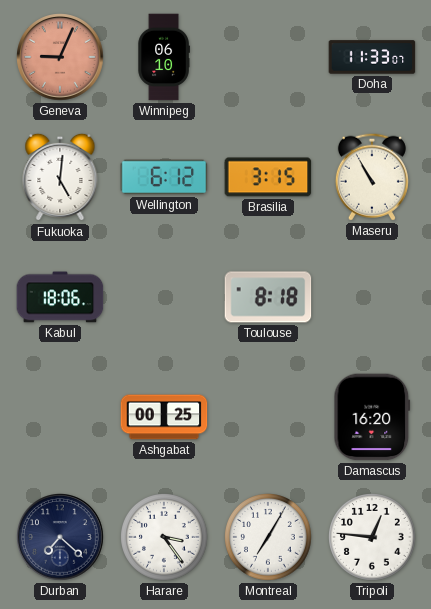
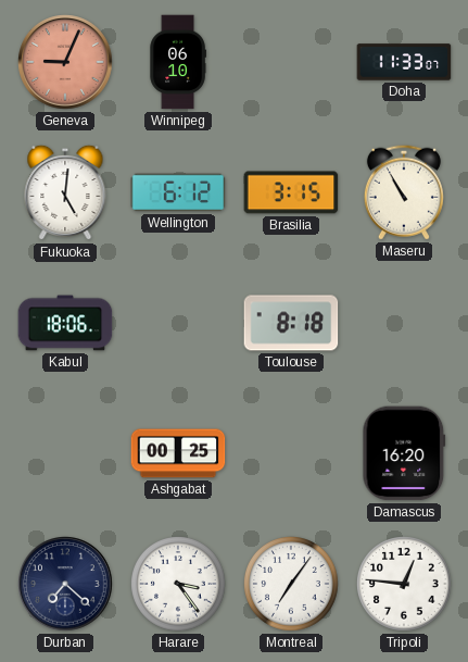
Montreal: 7:05 -> 7:06
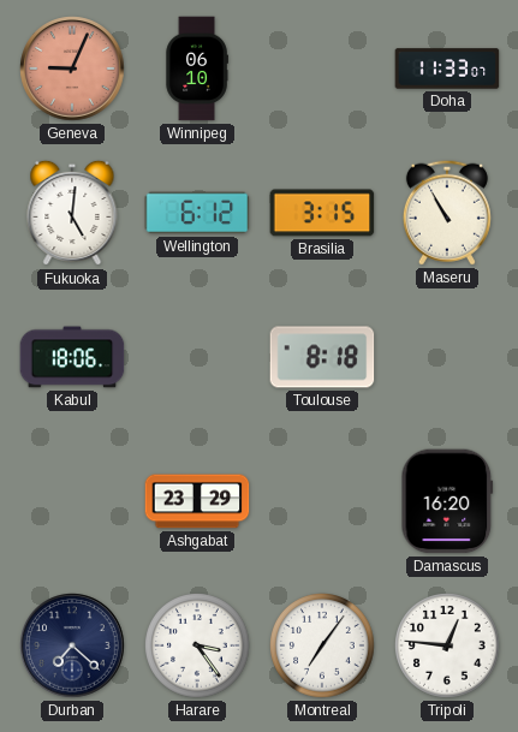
Ashgabat: 00:25 -> 23:29
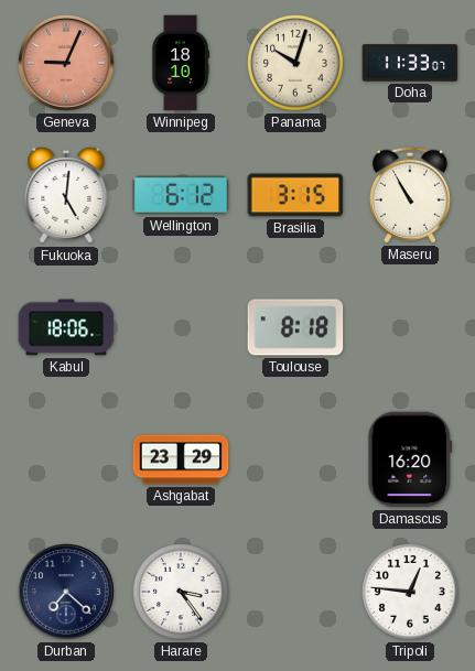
Winnipeg: 06:10 -> 18:10
Panama: none -> 10:03
Montreal: 7:06 -> none
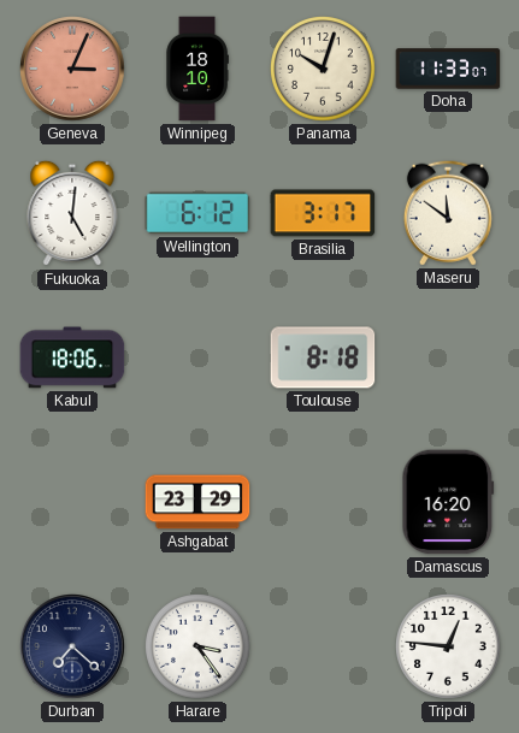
Geneva: 9:04 -> 3:04
Brasilia: 3:15 -> 3:17
Maseru: 10:55 -> 11:51
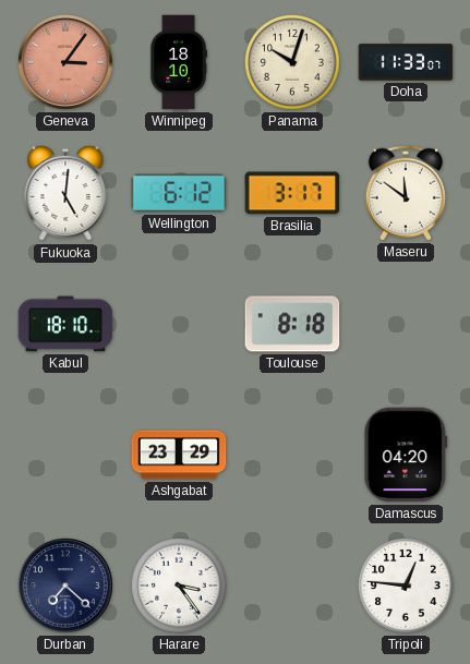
Geneva: 3:04 -> 3:06
Kabul: 18:06 -> 18:10
Damascus: 16:20 -> 04:20
